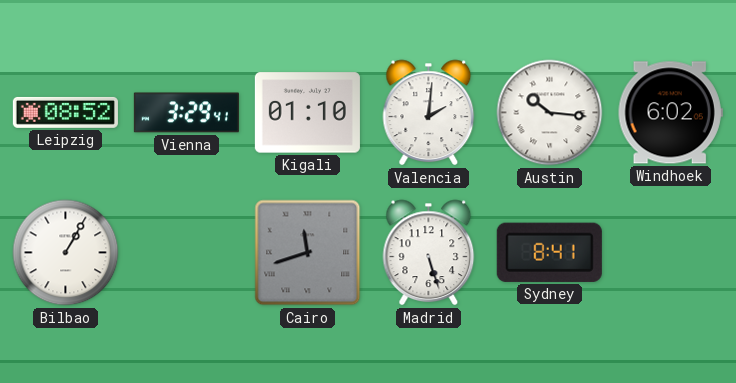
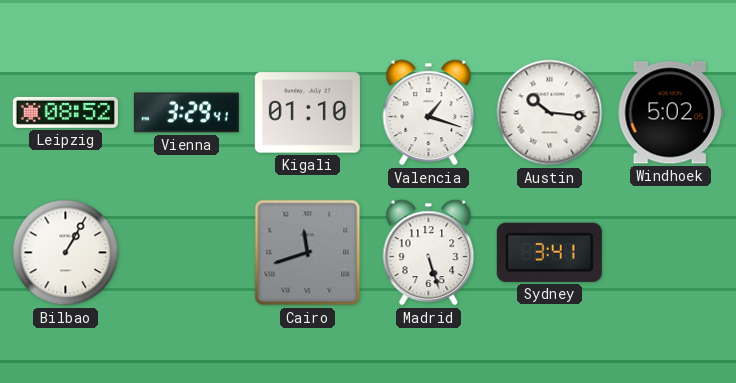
Valencia: 2:01 -> 1:18
Windhoek: 6:02 -> 5:02
Sydney: 8:41 -> 3:41
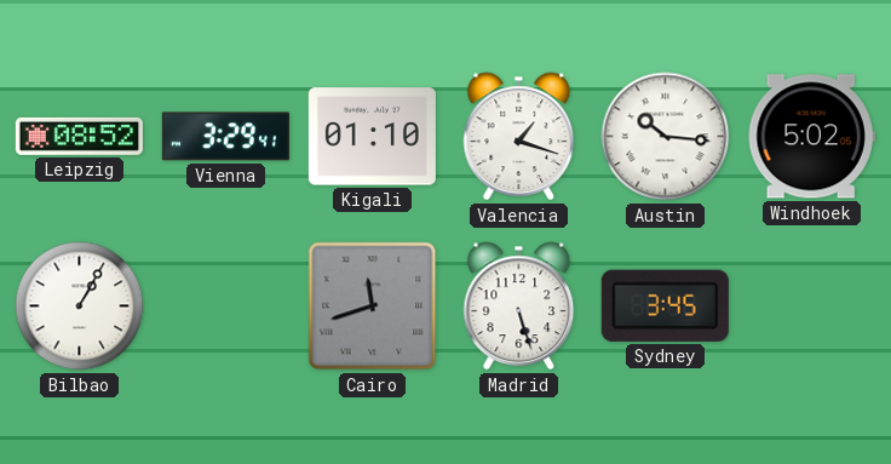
Sydney: 3:41 -> 3:45
